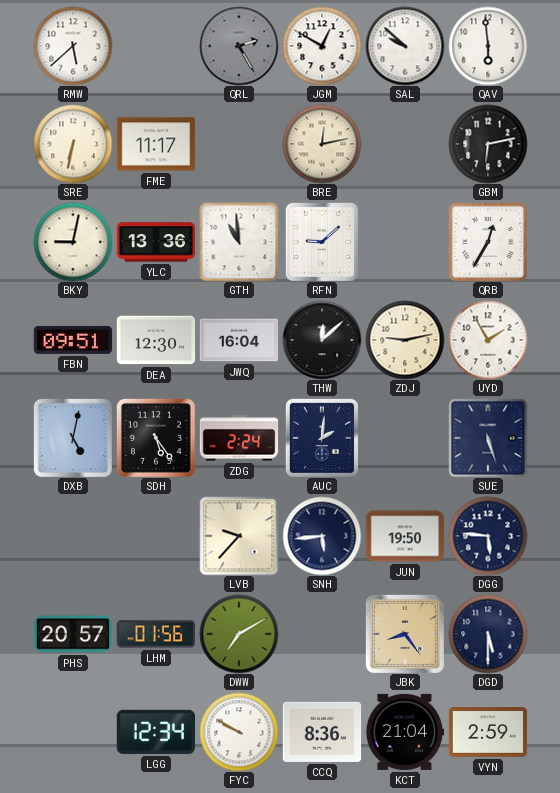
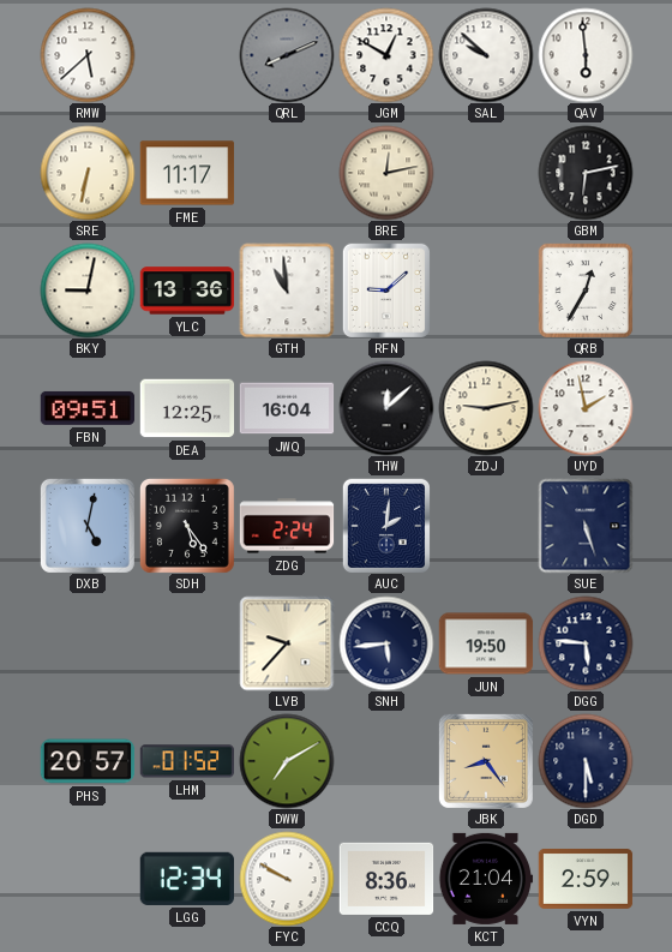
QRL: 2:25 -> 8:11
DEA: 12:30 -> 12:25
UYD: 1:55 -> 1:58
LHM: 01:56 -> 01:52
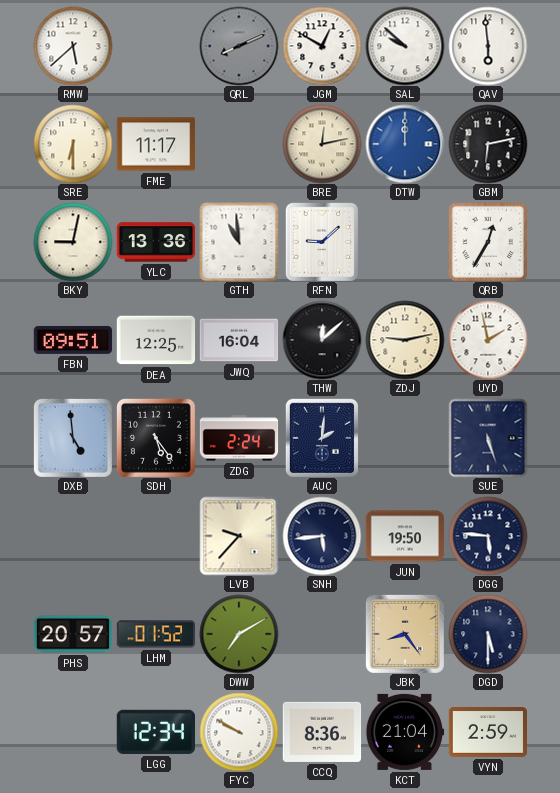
SRE: 6:32 -> 6:30
DTW: none -> 12:00
DXB: 5:02 -> 4:59
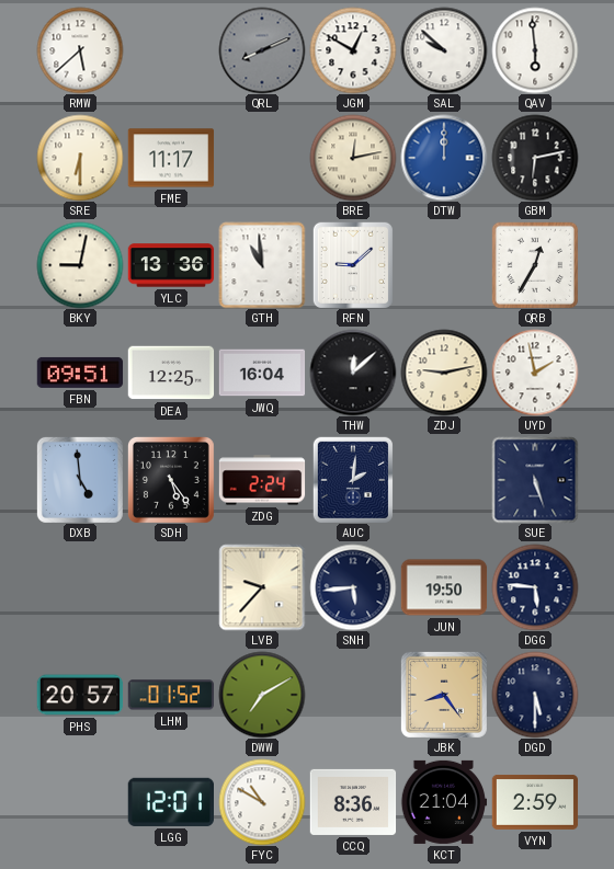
LGG: 12:34 -> 12:01
FYC: 9:50 -> 10:50
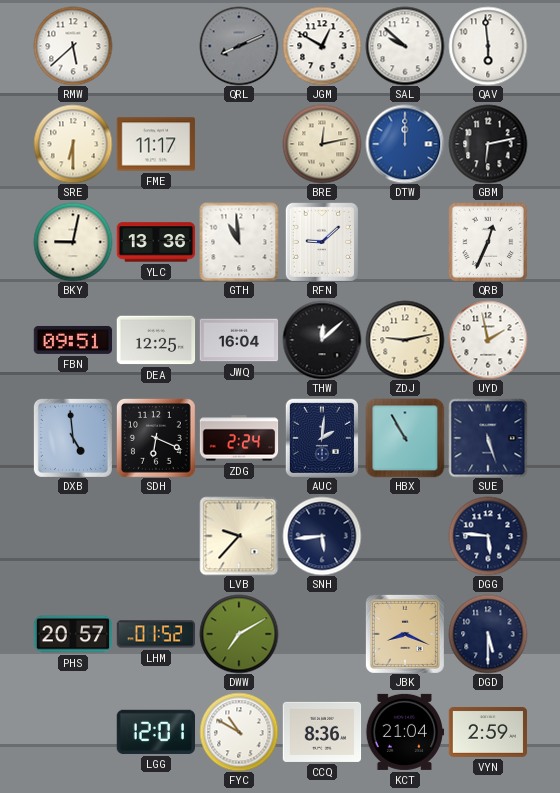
QRB: 12:35 -> 12:34
SDH: 5:24 -> 6:19
HBX: none -> 10:55
JUN: 19:50 -> none
JBK: 8:24 -> 8:19
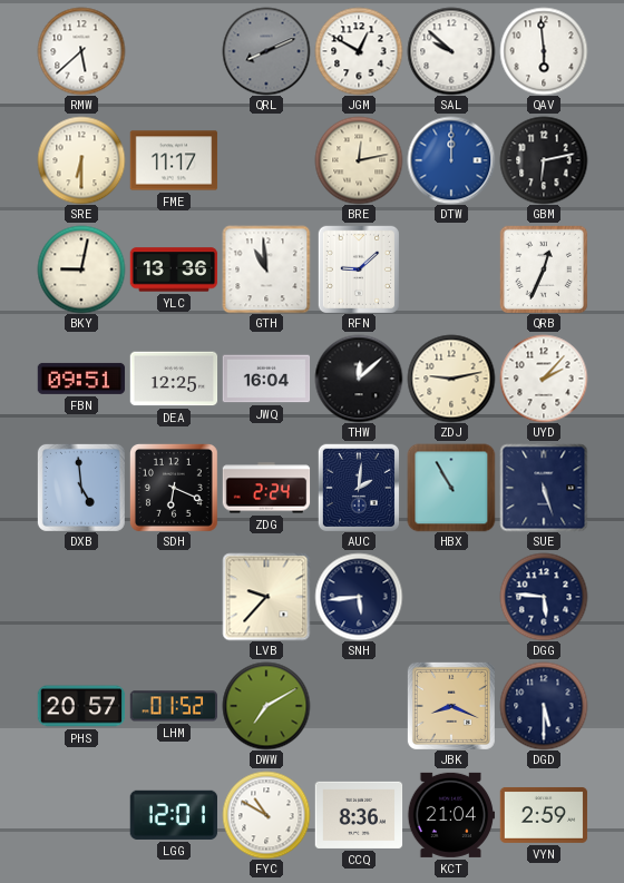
UYD: 1:58 -> 2:07
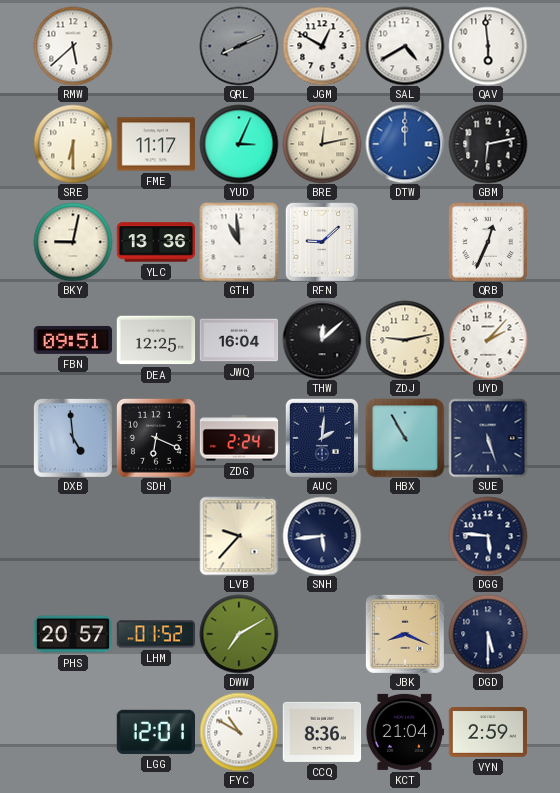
SAL: 9:52 -> 4:40
YUD: none -> 3:04
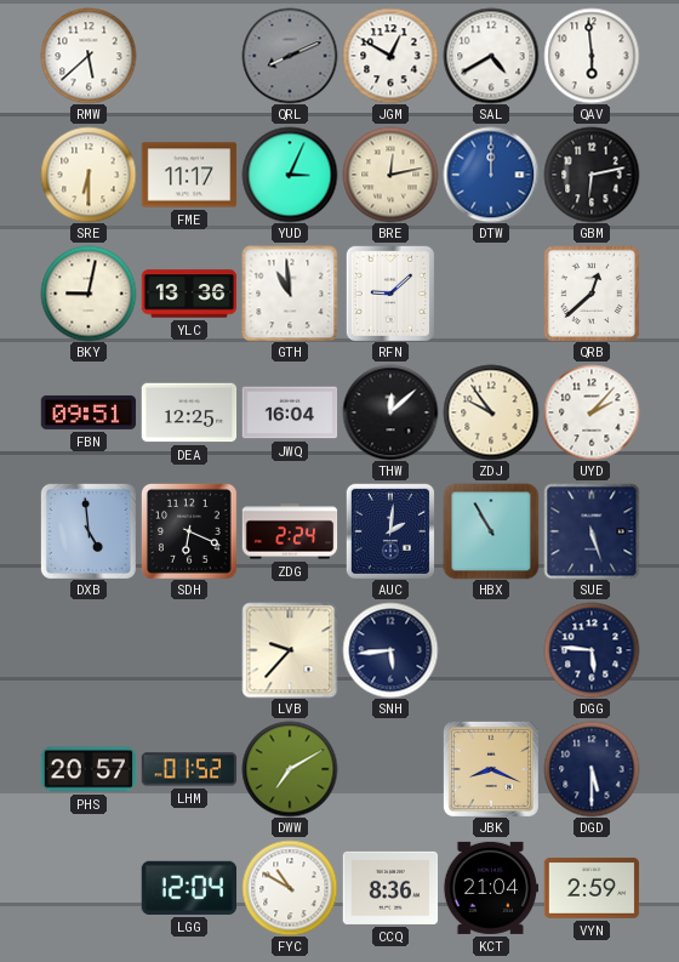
QRB: 12:34 -> 12:38
ZDJ: 9:13 -> 9:54
LGG: 12:01 -> 12:04
